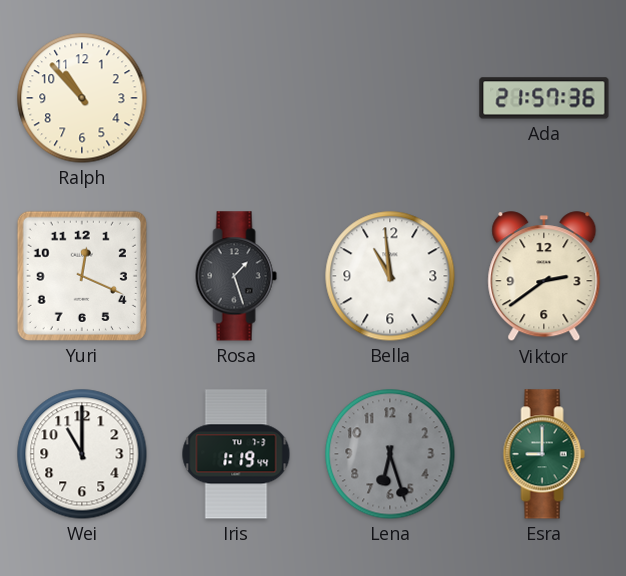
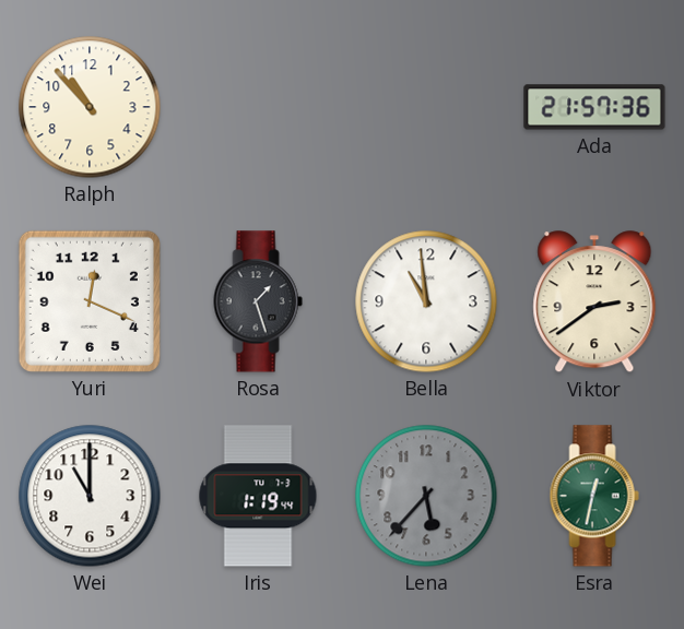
Lena: 6:27 -> 5:37
Esra: 9:00 -> 12:32
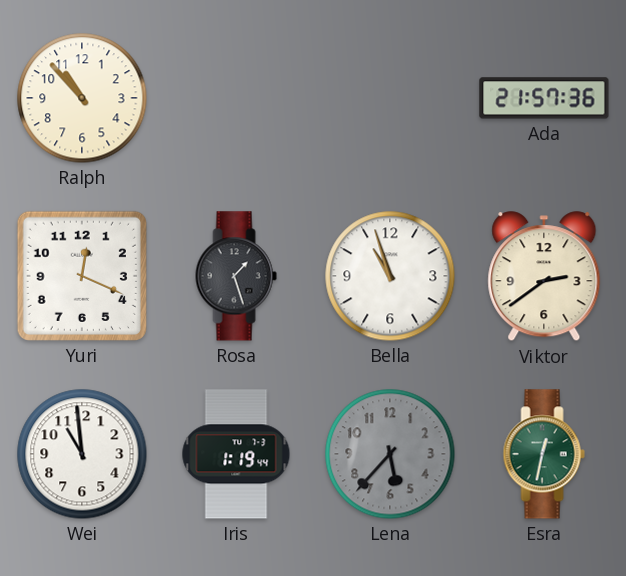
Bella: 10:59 -> 10:57
Wei: 11:00 -> 10:59
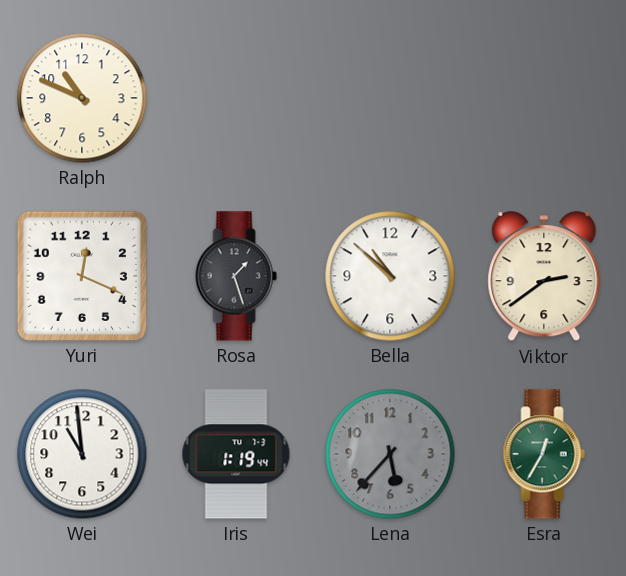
Ralph: 10:53 -> 10:49
Ada: 21:57 -> none
Bella: 10:57 -> 10:52
Esra: 12:32 -> 12:35
